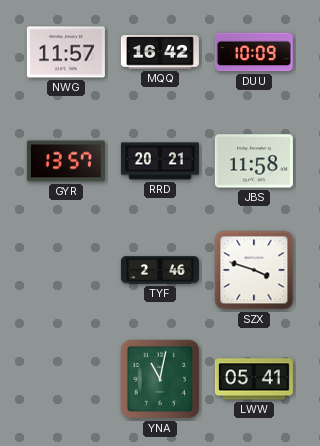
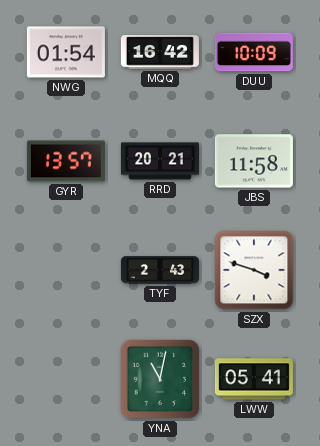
NWG: 11:57 -> 01:54
TYF: 2:46 -> 2:43
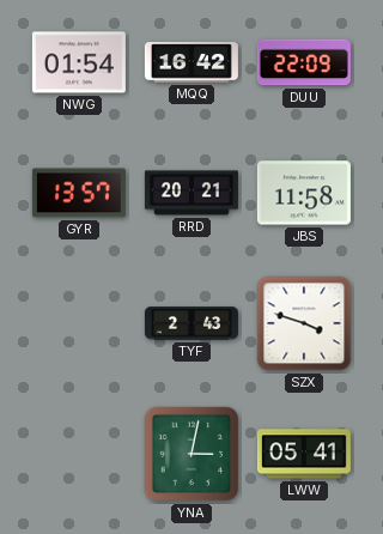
DUU: 10:09 -> 22:09
YNA: 11:02 -> 3:02
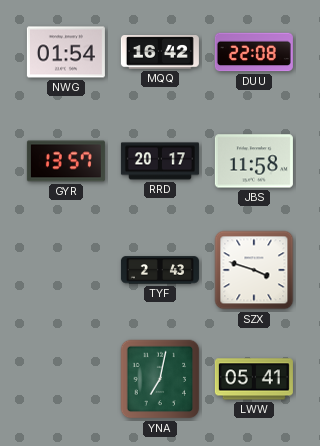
DUU: 22:09 -> 22:08
RRD: 20:21 -> 20:17
YNA: 3:02 -> 7:02
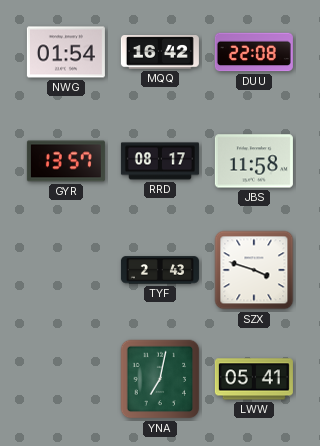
RRD: 20:17 -> 08:17
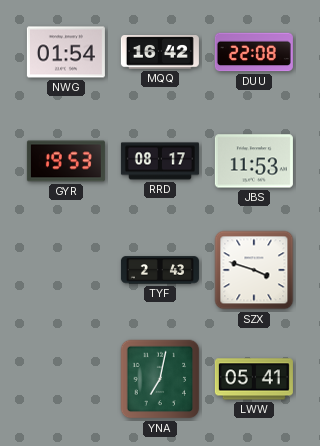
GYR: 13:57 -> 19:53
JBS: 11:58 -> 11:53
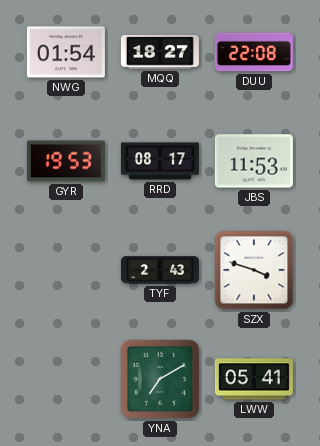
MQQ: 16:42 -> 18:27
YNA: 7:02 -> 7:10
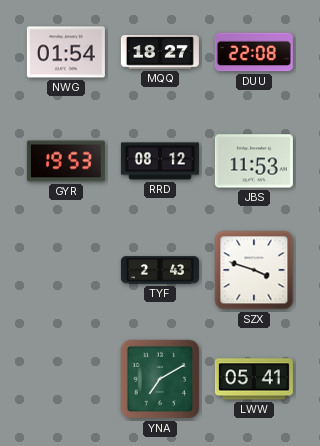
RRD: 08:17 -> 08:12
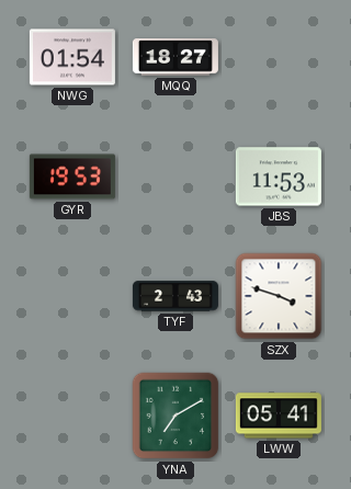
DUU: 22:08 -> none
RRD: 08:12 -> none
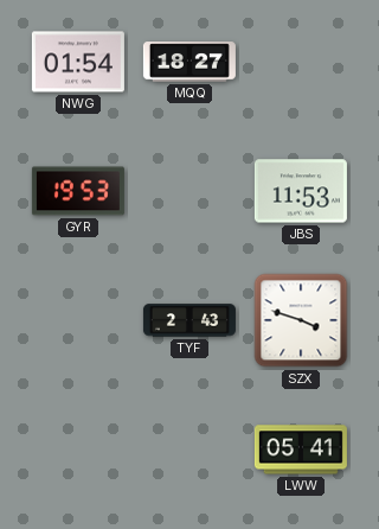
YNA: 7:10 -> none
